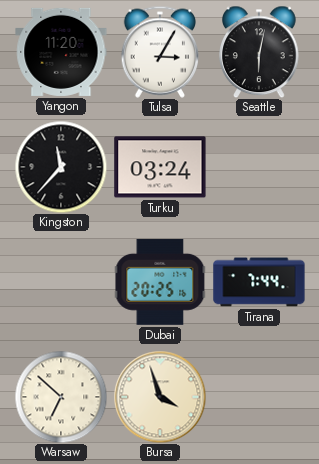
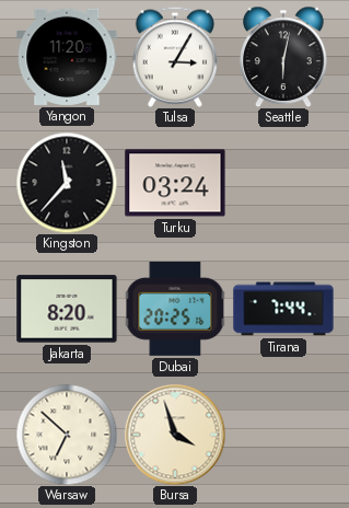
Jakarta: none -> 8:20
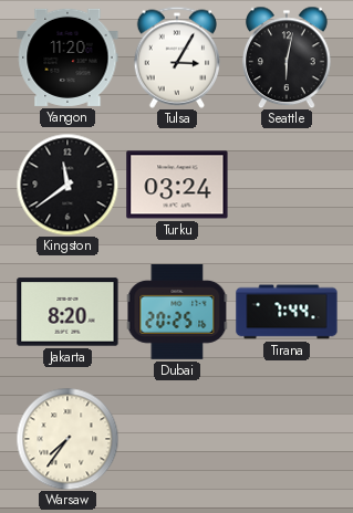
Kingston: 11:37 -> 11:39
Warsaw: 6:52 -> 7:36
Bursa: 3:57 -> none
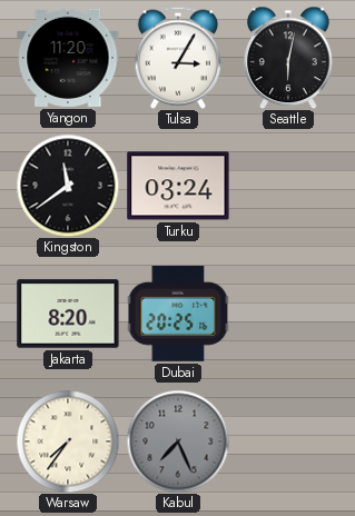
Tirana: 7:44 -> none
Kabul: none -> 7:26
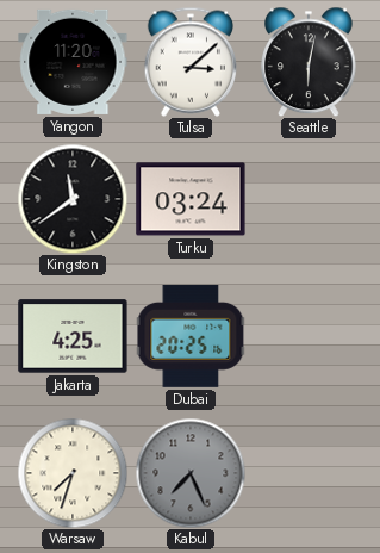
Tulsa: 3:05 -> 3:08
Jakarta: 8:20 -> 4:25
Warsaw: 7:36 -> 7:33
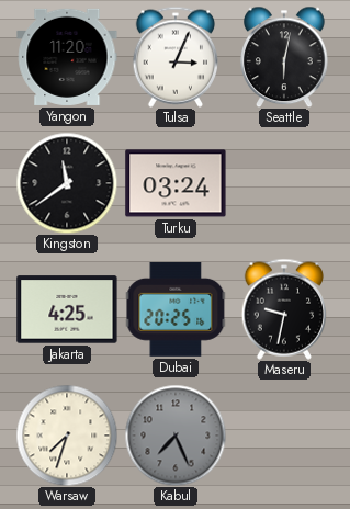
Tulsa: 3:08 -> 3:04
Maseru: none -> 9:32
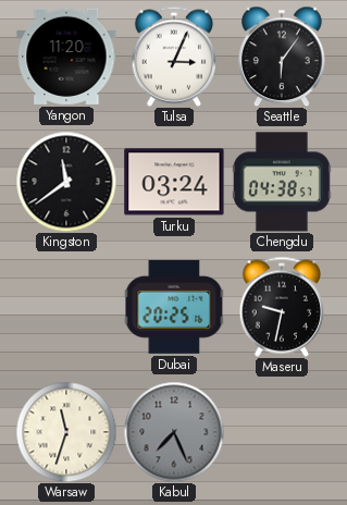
Seattle: 6:02 -> 6:06
Chengdu: none -> 04:38
Jakarta: 4:25 -> none
Warsaw: 7:33 -> 11:33
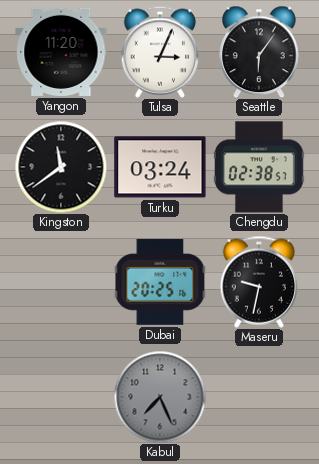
Chengdu: 04:38 -> 02:38
Warsaw: 11:33 -> none
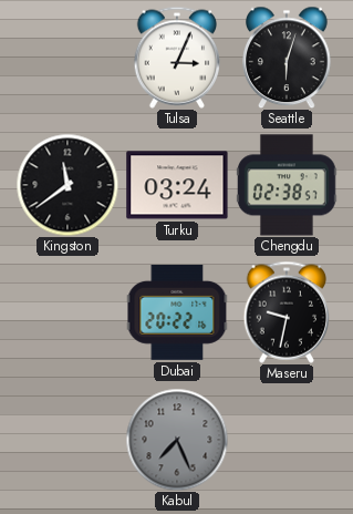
Yangon: 11:20 -> none
Seattle: 6:06 -> 6:03
Dubai: 20:25 -> 20:22
